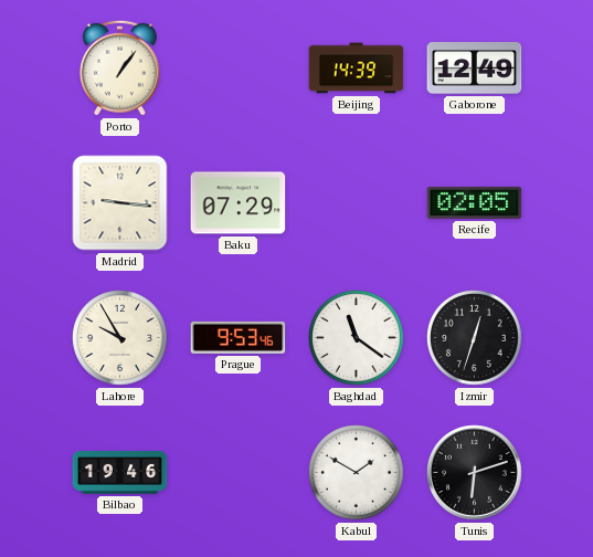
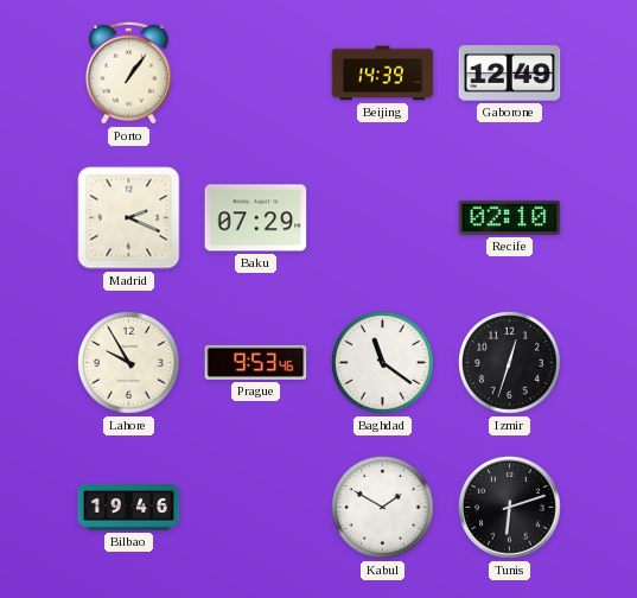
Madrid: 9:16 -> 2:19
Recife: 02:05 -> 02:10
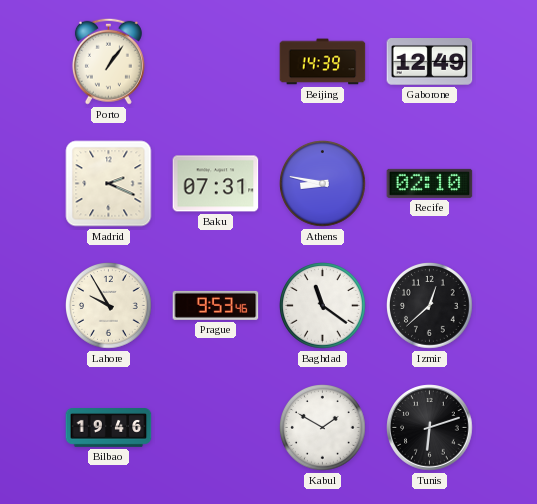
Baku: 07:29 -> 07:31
Athens: none -> 8:47
Izmir: 12:33 -> 12:38
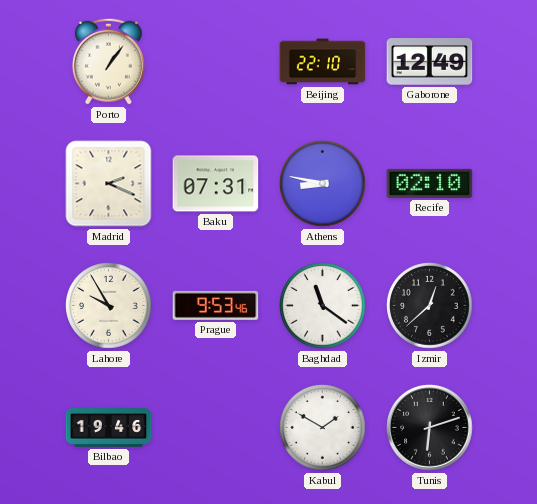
Beijing: 14:39 -> 22:10
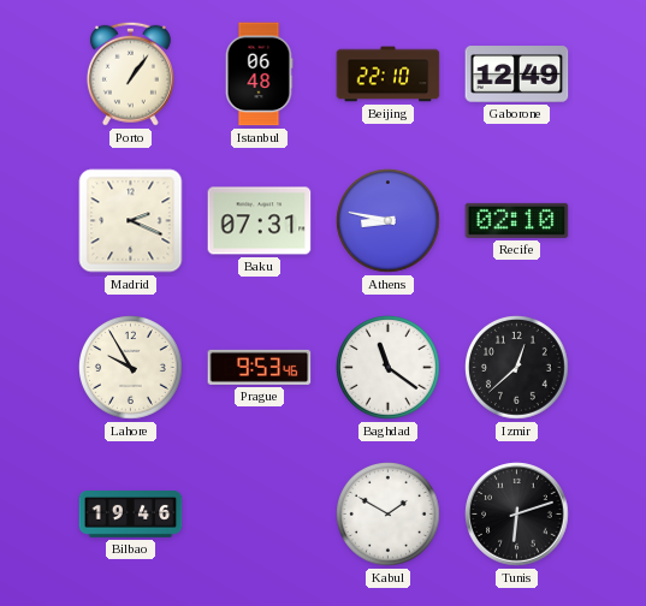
Istanbul: none -> 06:48
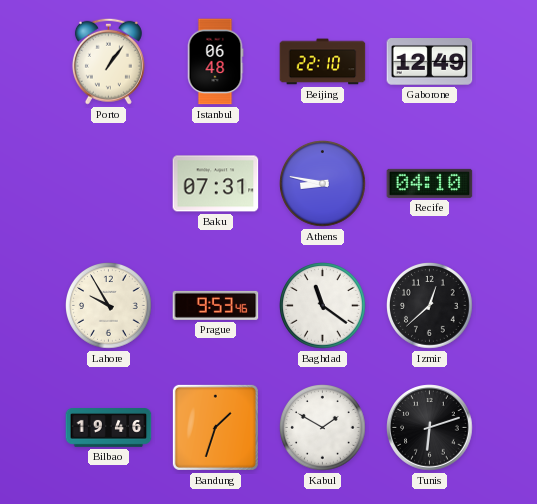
Madrid: 2:19 -> none
Recife: 02:10 -> 04:10
Bandung: none -> 1:33
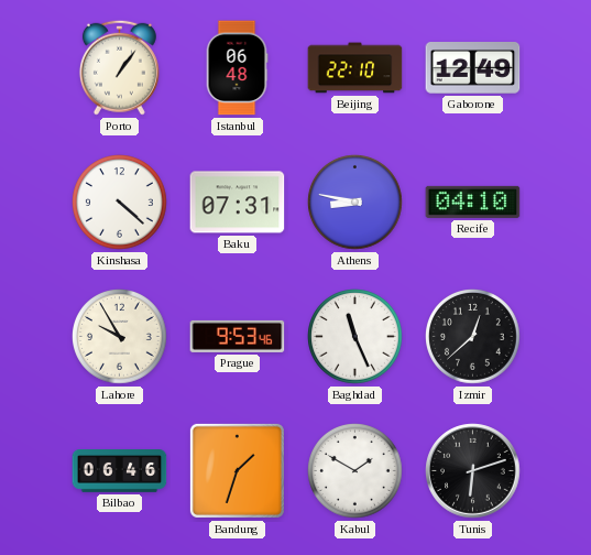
Kinshasa: none -> 4:22
Baghdad: 11:21 -> 11:26
Bilbao: 19:46 -> 06:46
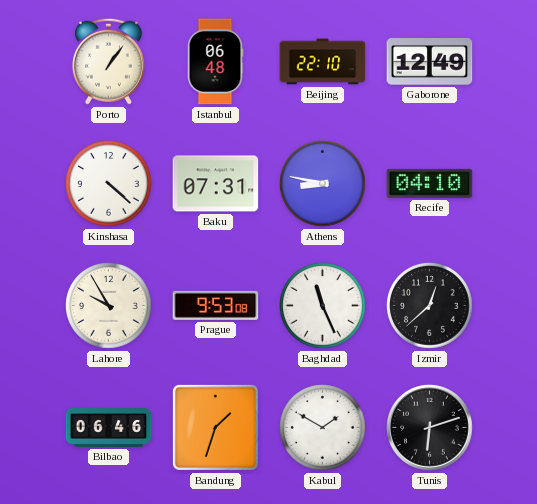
Prague: 9:53:46 -> 9:53:08
